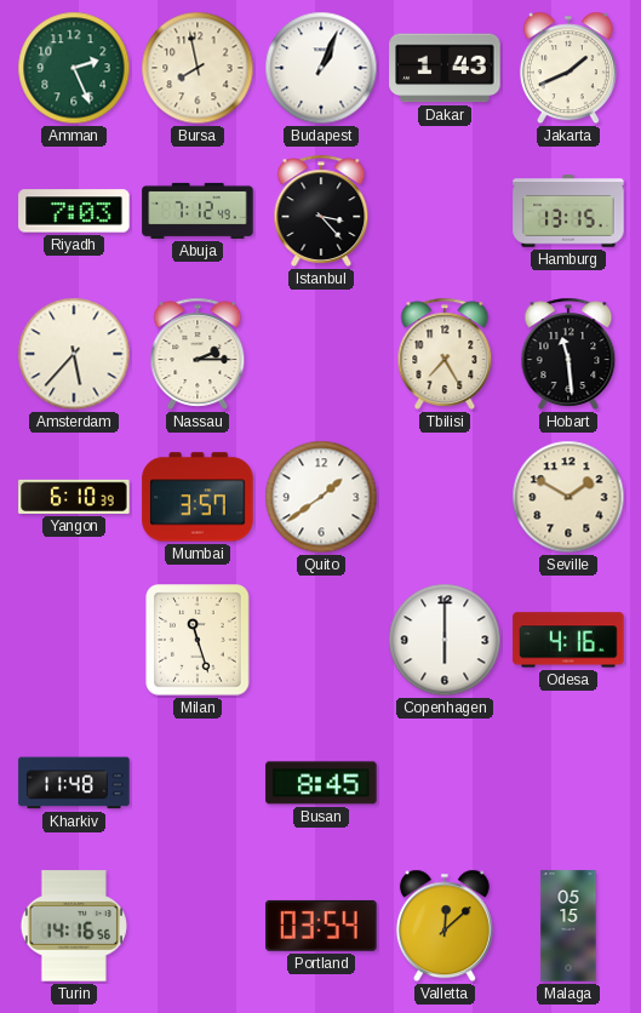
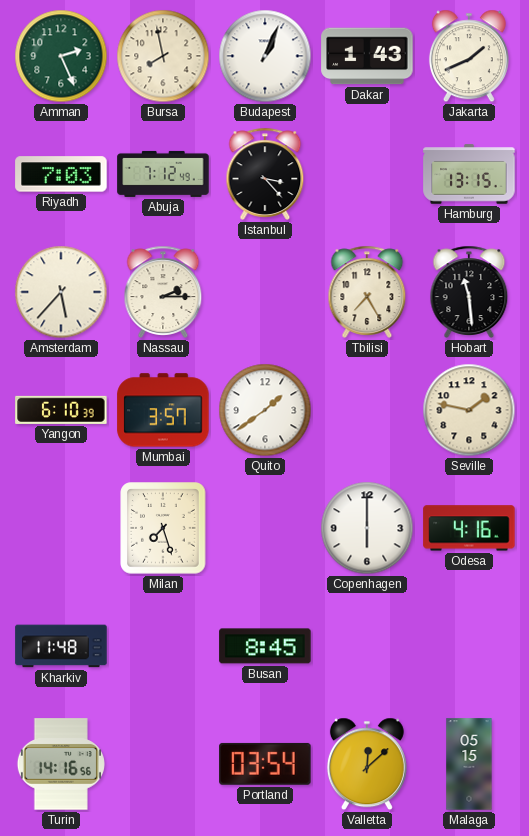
Seville: 1:50 -> 1:47
Milan: 11:27 -> 7:27
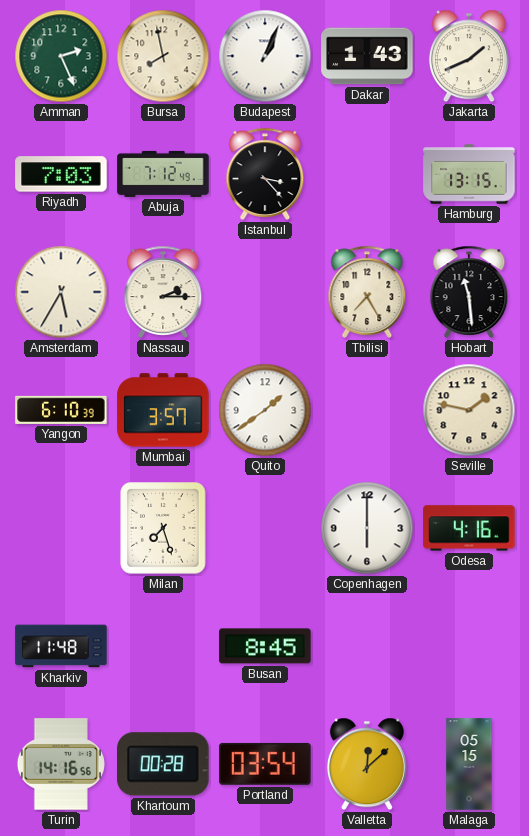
Amsterdam: 5:37 -> 5:35
Khartoum: none -> 00:28
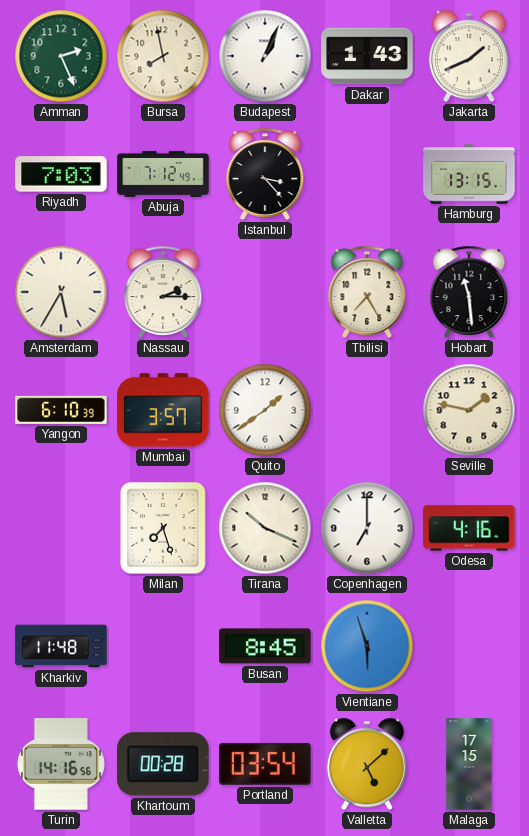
Tirana: none -> 10:19
Copenhagen: 6:00 -> 7:00
Vientiane: none -> 5:57
Valletta: 12:08 -> 5:08
Malaga: 05:15 -> 17:15
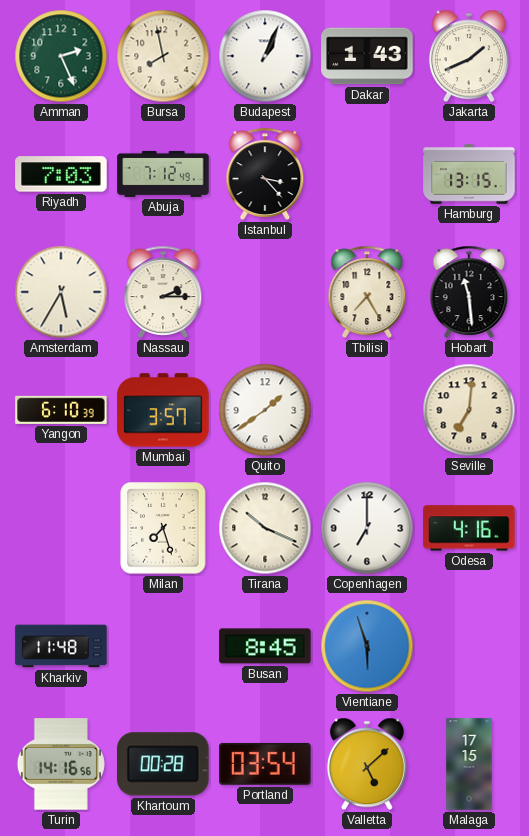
Seville: 1:47 -> 7:01
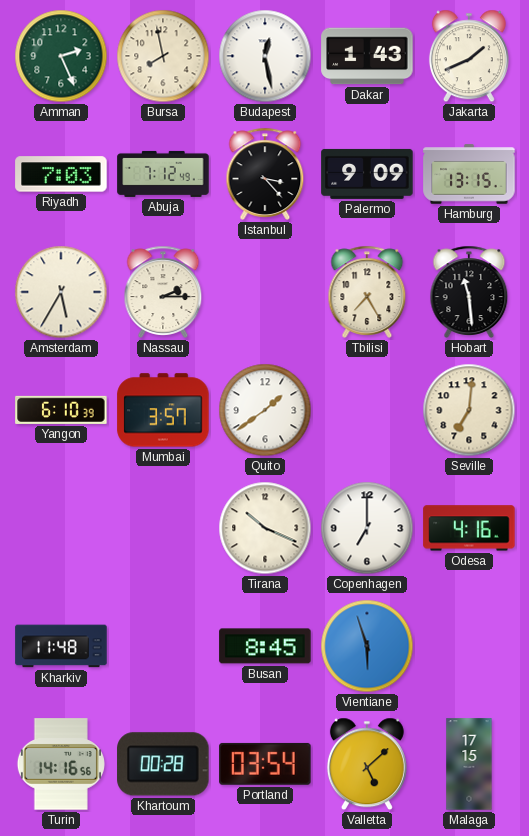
Budapest: 1:04 -> 12:28
Palermo: none -> 9:09
Milan: 7:27 -> none
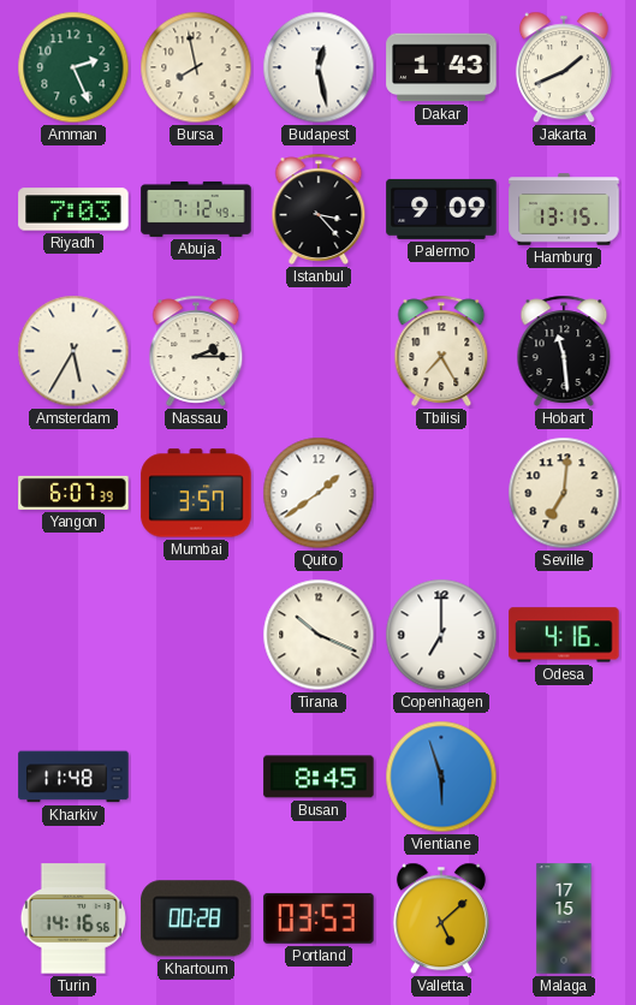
Yangon: 6:10 -> 6:07
Portland: 03:54 -> 03:53
